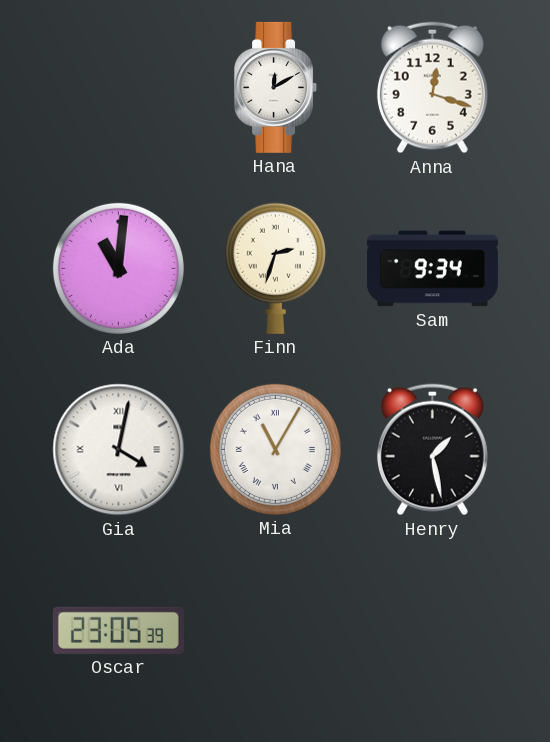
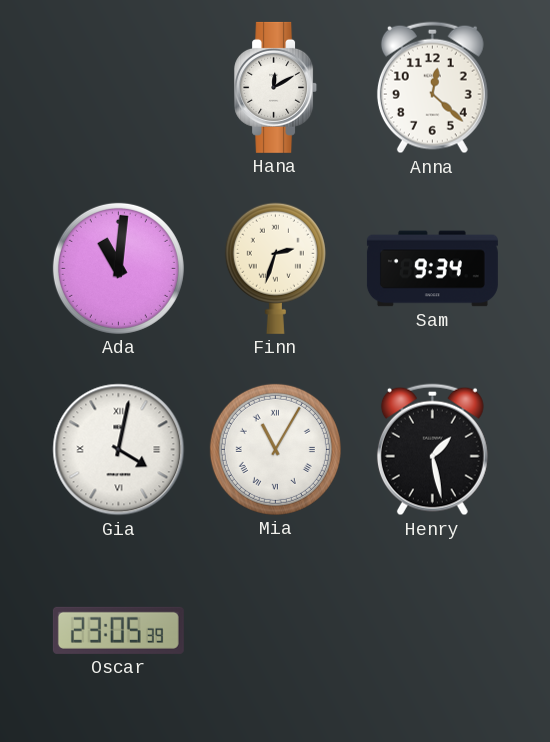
Anna: 12:18 -> 12:22
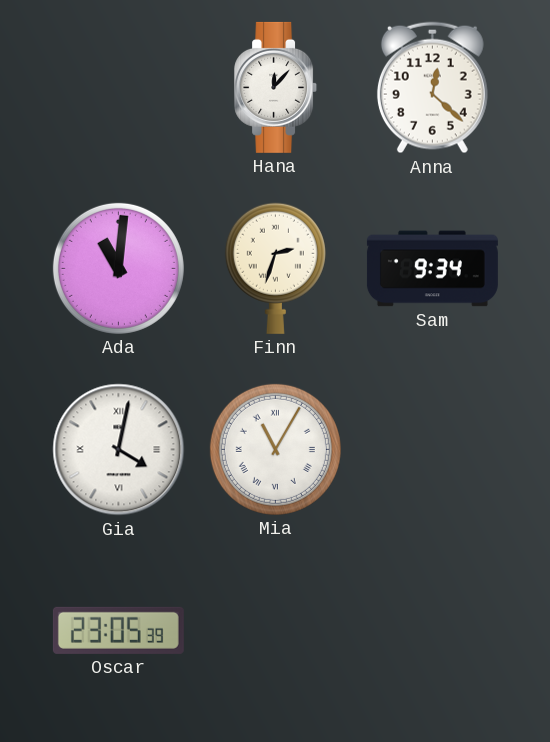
Hana: 12:10 -> 12:07
Henry: 1:28 -> none
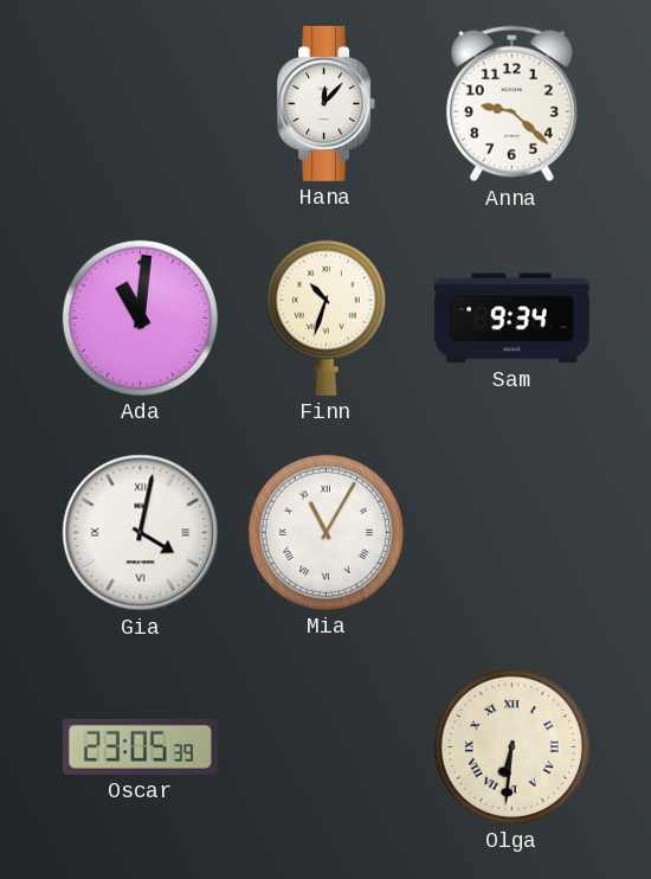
Anna: 12:22 -> 9:22
Finn: 2:33 -> 10:33
Olga: none -> 6:31
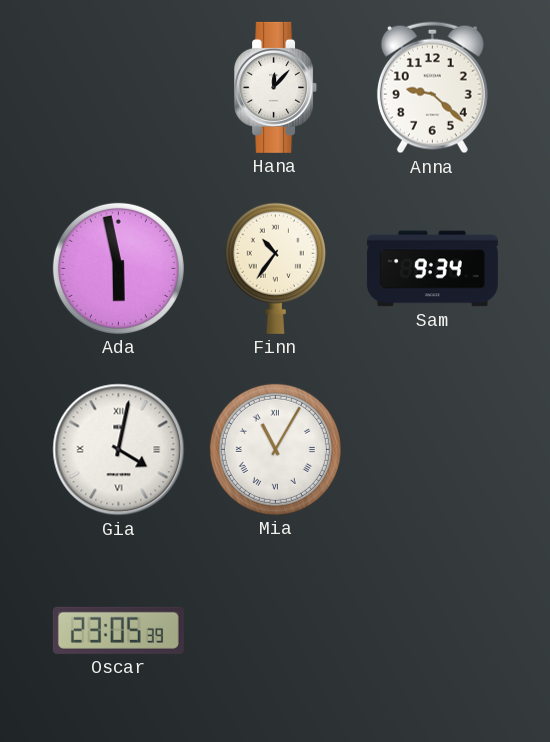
Ada: 11:01 -> 5:58
Finn: 10:33 -> 10:36
Olga: 6:31 -> none
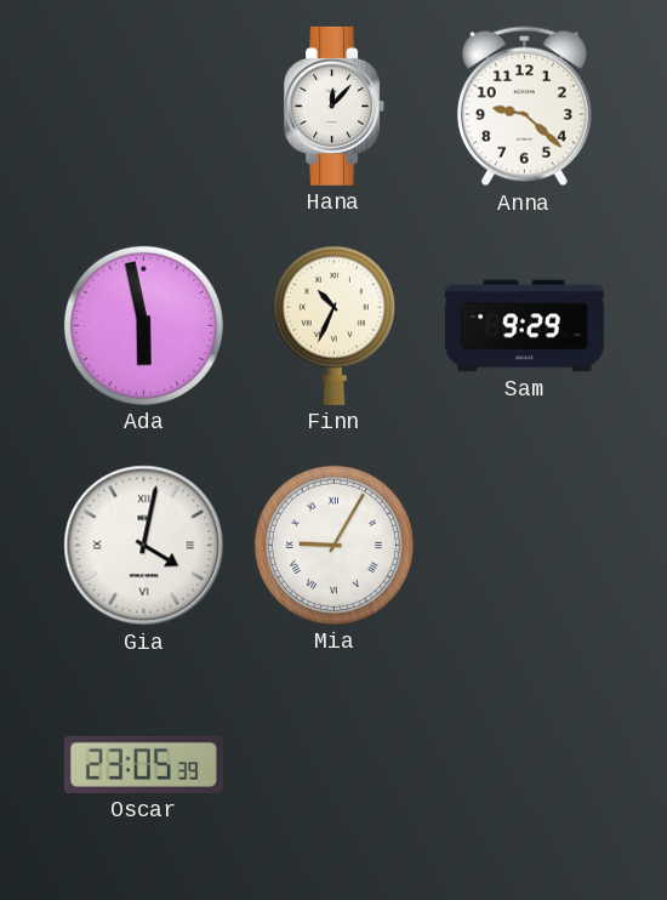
Finn: 10:36 -> 10:34
Sam: 9:34 -> 9:29
Mia: 11:05 -> 9:05
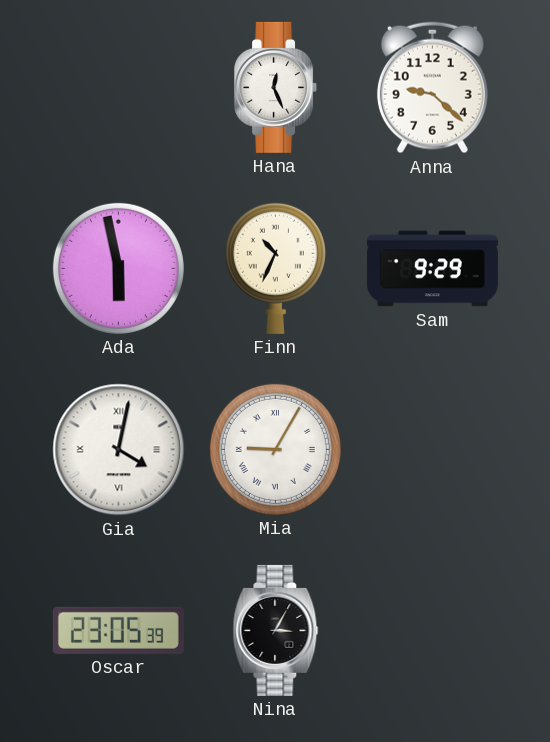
Hana: 12:07 -> 12:26
Nina: none -> 3:05
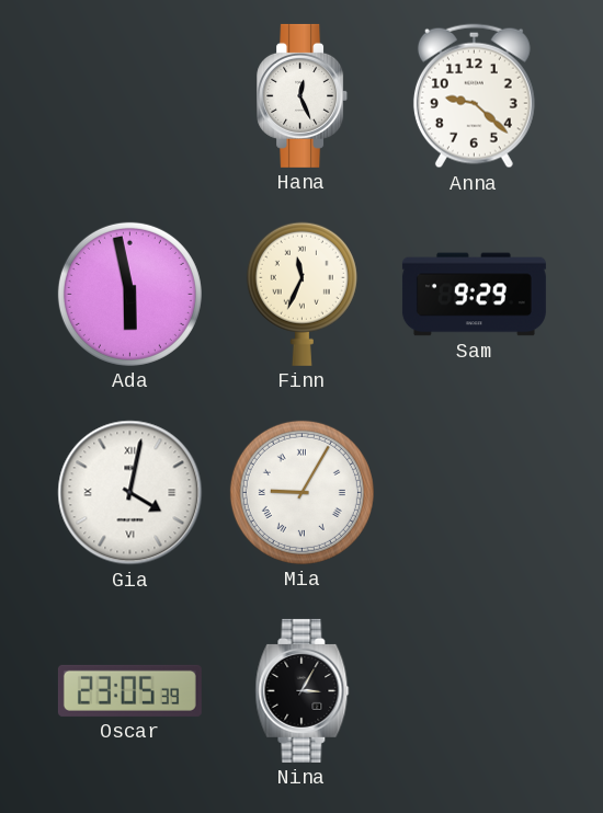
Finn: 10:34 -> 11:34
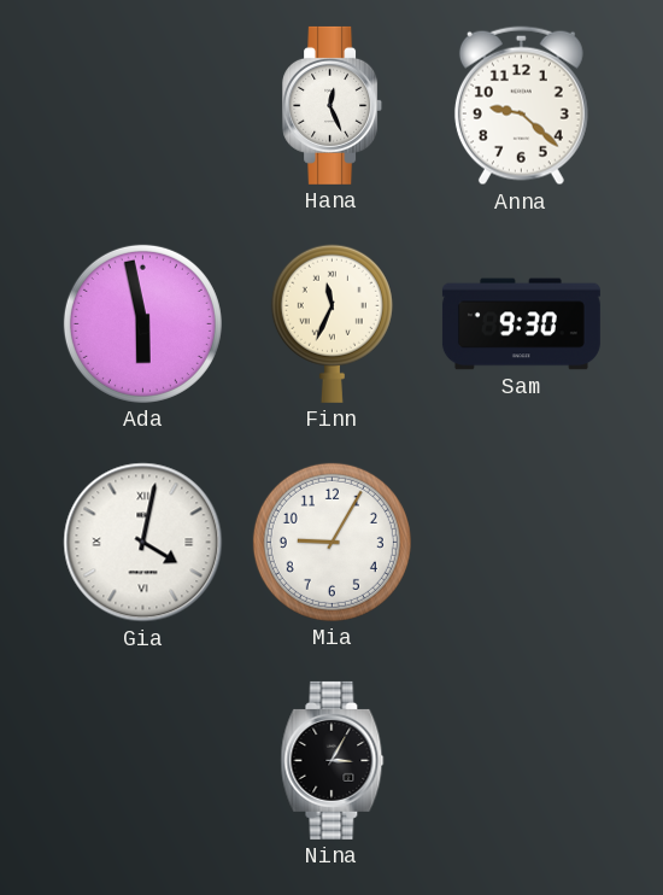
Sam: 9:29 -> 9:30
Mia numerals: Roman -> Arabic
Oscar: 23:05 -> none
